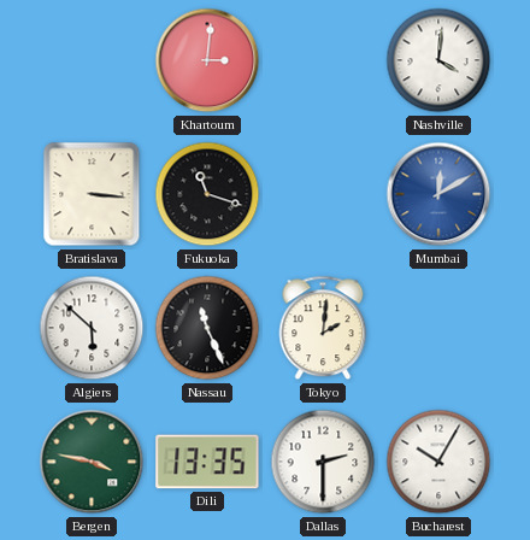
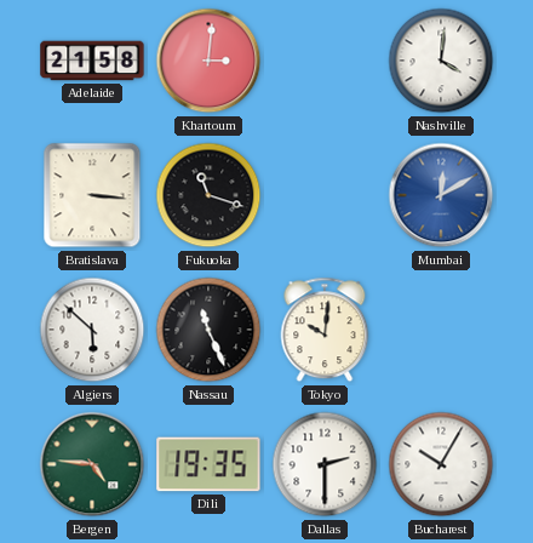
Adelaide: none -> 21:58
Tokyo: 2:01 -> 10:01
Bergen: 3:47 -> 4:46
Dili: 13:35 -> 19:35
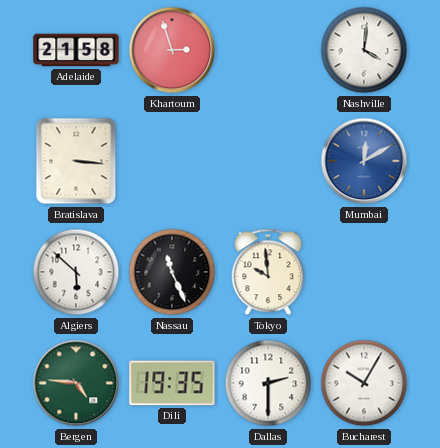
Khartoum: 3:01 -> 2:57
Fukuoka: 11:18 -> none
Tokyo: 10:01 -> 9:59
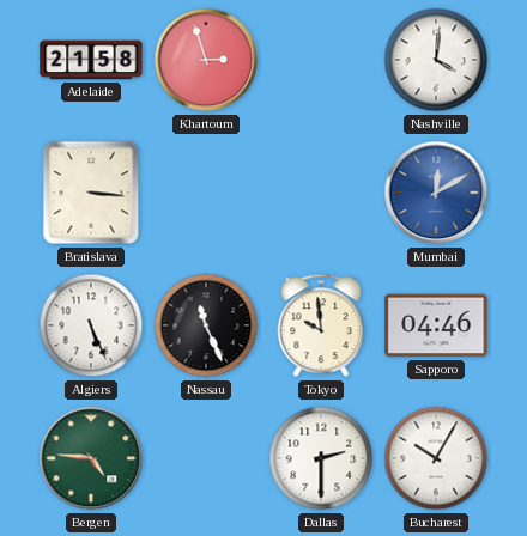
Algiers: 5:52 -> 5:26
Sapporo: none -> 04:46
Dili: 19:35 -> none
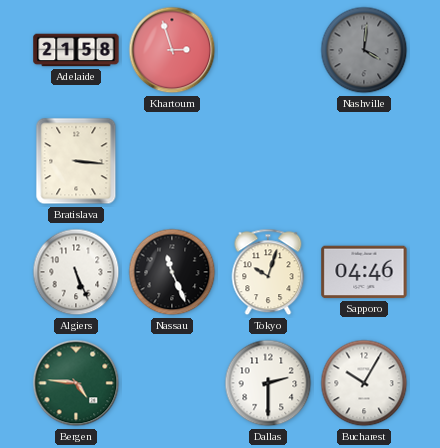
Nashville dial: white -> grey
Mumbai: 12:10 -> none
Tokyo: 9:59 -> 10:03
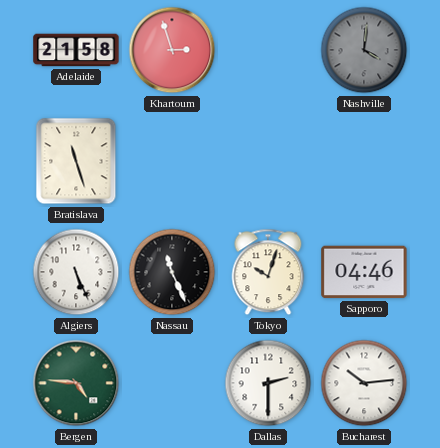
Bratislava: 3:16 -> 11:27
Bucharest: 10:05 -> 10:14
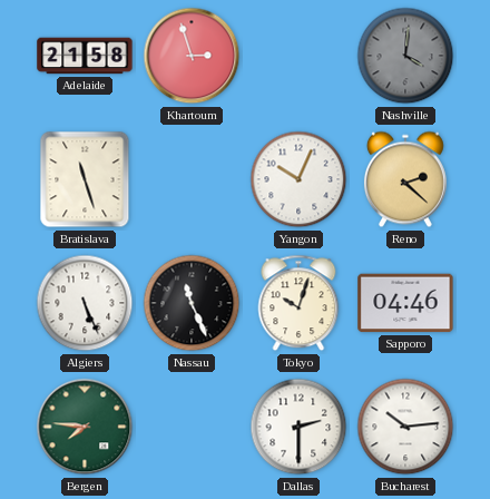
Yangon: none -> 10:04
Reno: none -> 2:22
Bergen: 4:46 -> 7:46
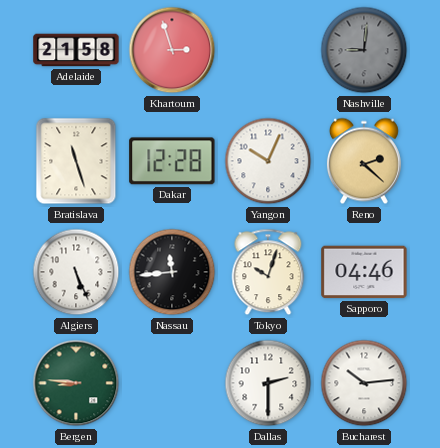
Nashville: 4:01 -> 9:01
Dakar: none -> 12:28
Nassau: 11:26 -> 11:44
Bergen: 7:46 -> 8:46
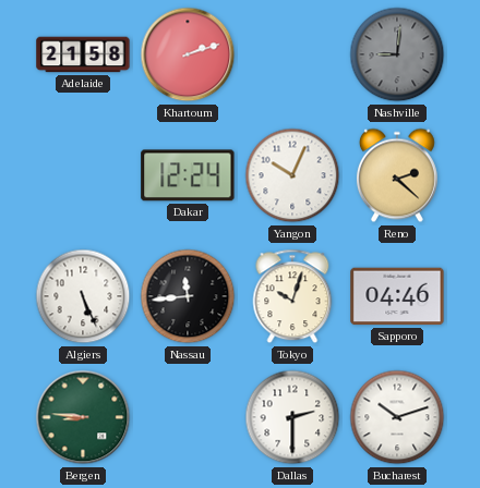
Khartoum: 2:57 -> 2:12
Bratislava: 11:27 -> none
Dakar: 12:28 -> 12:24
Bucharest: 10:14 -> 10:12
